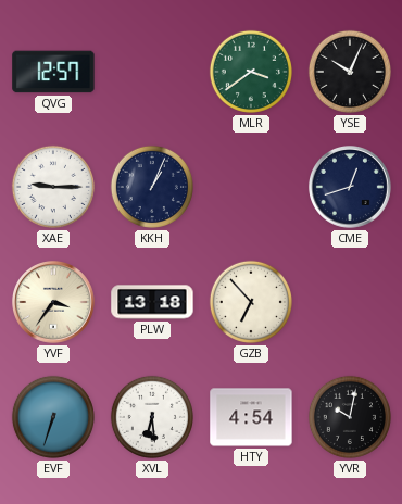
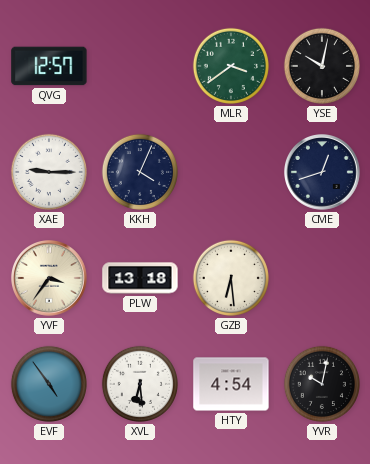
YSE: 10:04 -> 10:02
KKH: 1:04 -> 4:04
GZB: 6:53 -> 6:29
EVF: 6:33 -> 4:54
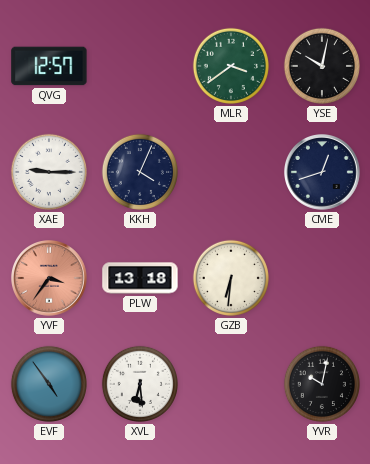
YVF dial: cream -> salmon
GZB: 6:29 -> 6:31
HTY: 4:54 -> none
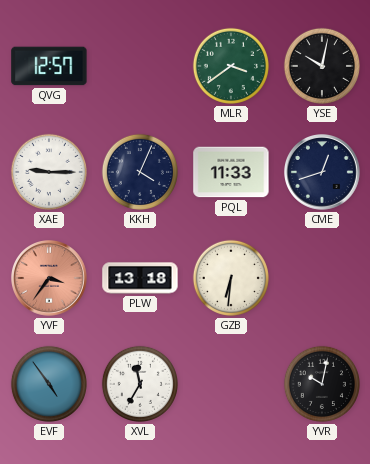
PQL: none -> 11:33
XVL: 6:29 -> 11:35
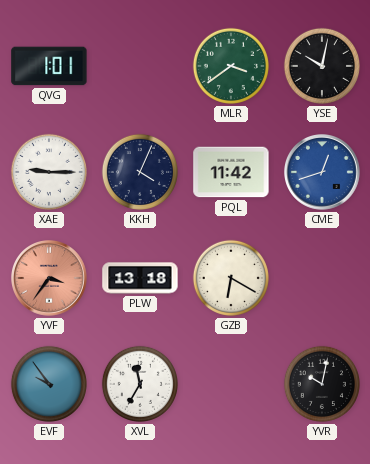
QVG: 12:57 -> 1:01
PQL: 11:33 -> 11:42
CME dial: navy -> blue
GZB: 6:31 -> 6:20
EVF: 4:54 -> 9:54
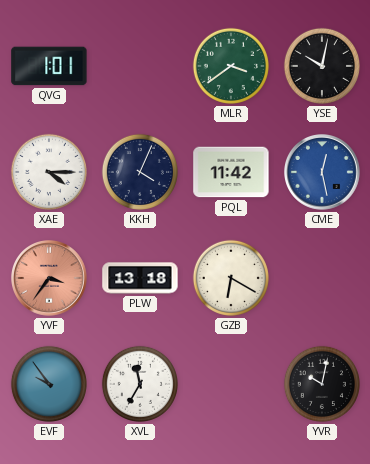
XAE: 9:15 -> 4:15
CME: 12:42 -> 12:28
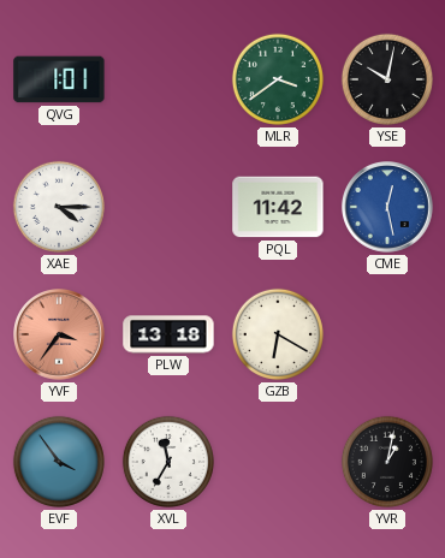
KKH: 4:04 -> none
EVF: 9:54 -> 3:54
YVR: 10:02 -> 1:02
